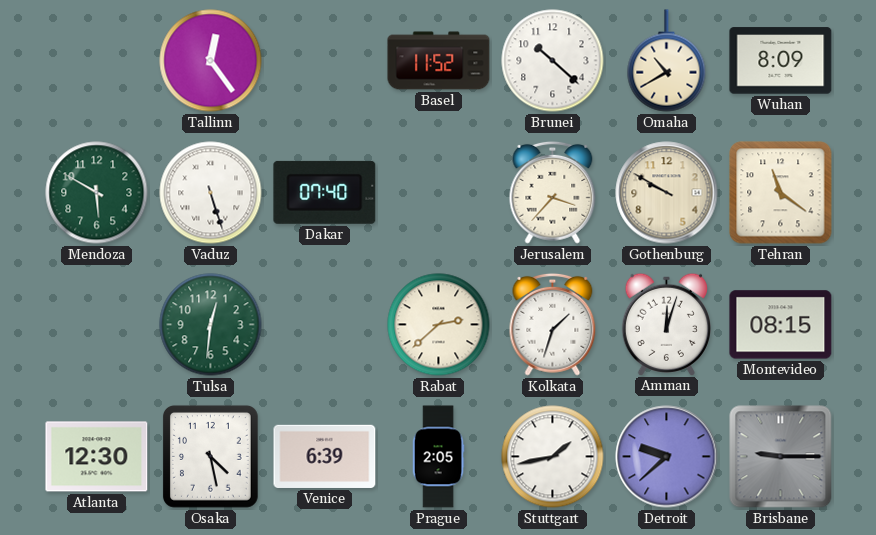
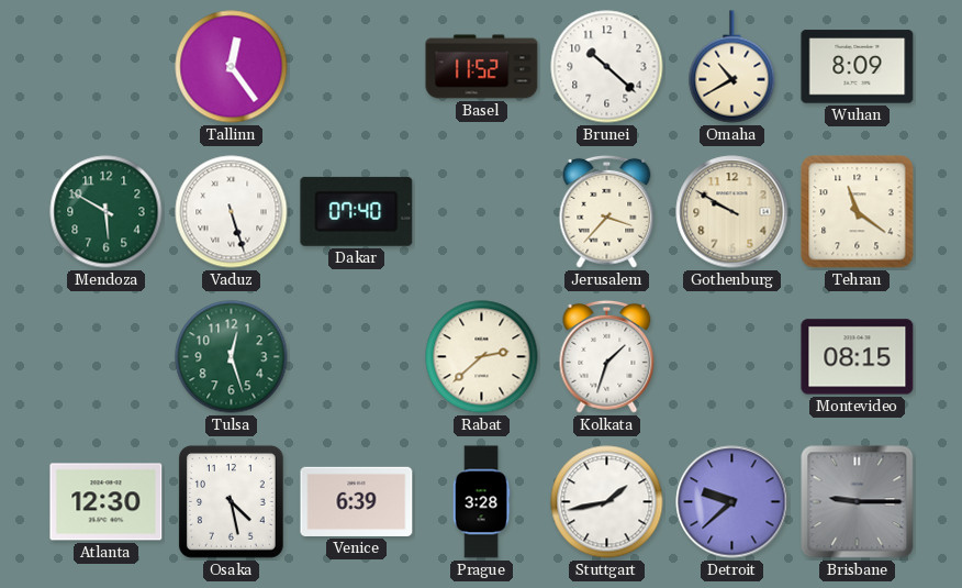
Tulsa: 12:31 -> 12:27
Amman: 12:03 -> none
Prague: 2:05 -> 3:28
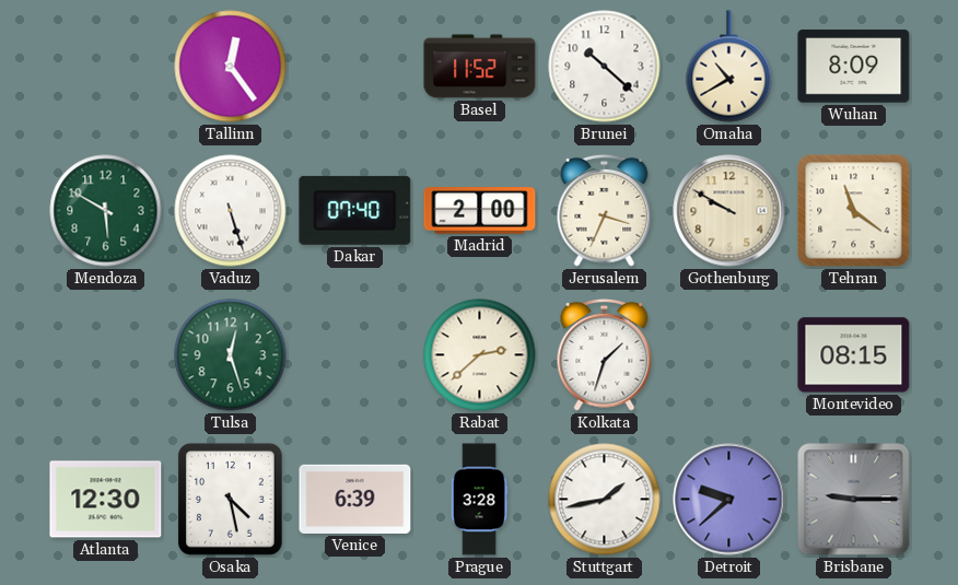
Madrid: none -> 2:00
Jerusalem: 3:37 -> 3:34
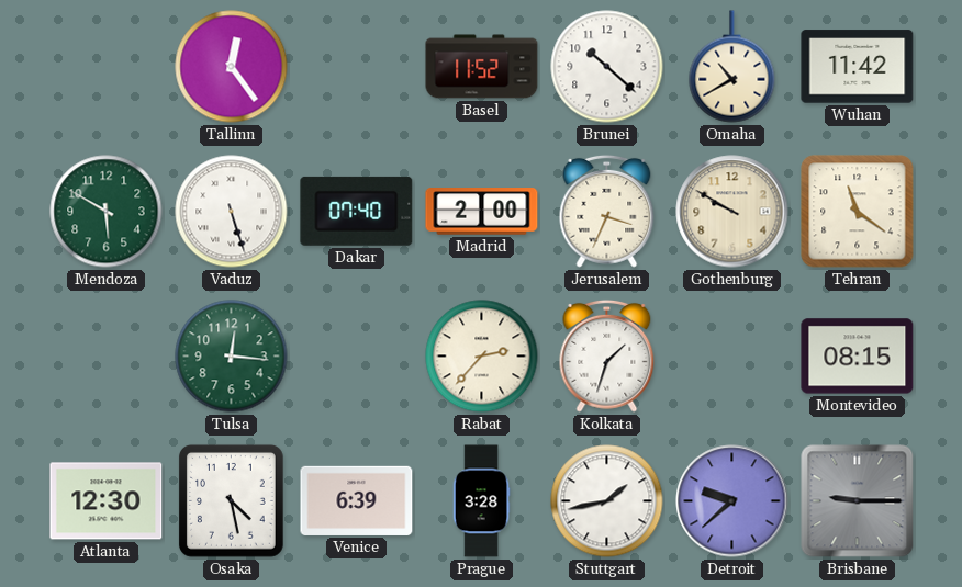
Wuhan: 8:09 -> 11:42
Tulsa: 12:27 -> 12:16
Rabat: 2:38 -> 2:37
